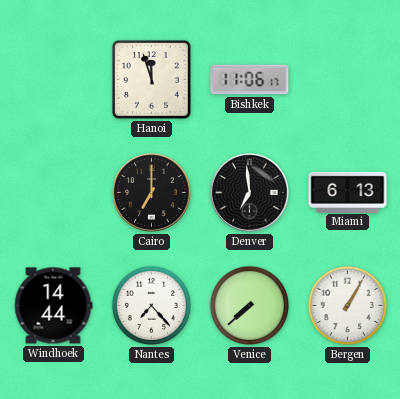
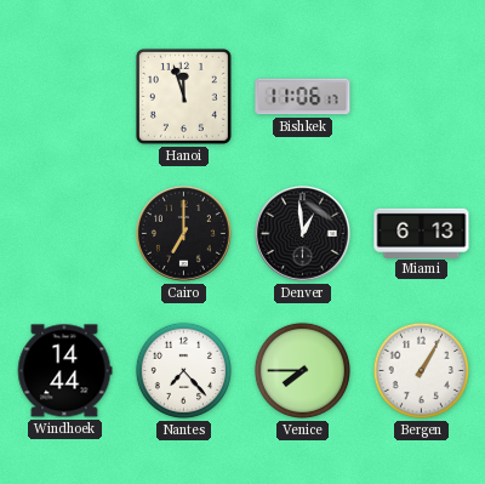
Denver: 6:59 -> 12:59
Venice: 7:38 -> 7:45
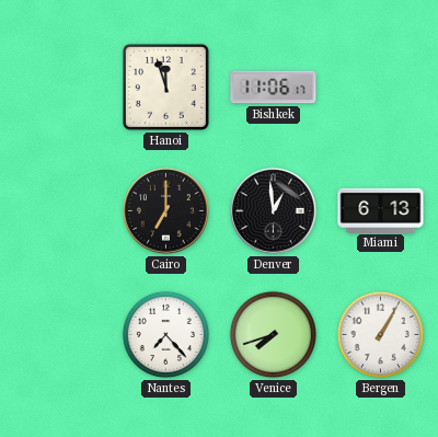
Windhoek: 14:44 -> none
Venice: 7:45 -> 7:42
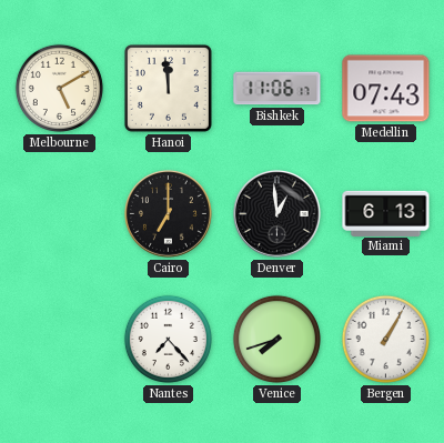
Melbourne: none -> 5:10
Hanoi: 11:57 -> 11:59
Medellin: none -> 07:43
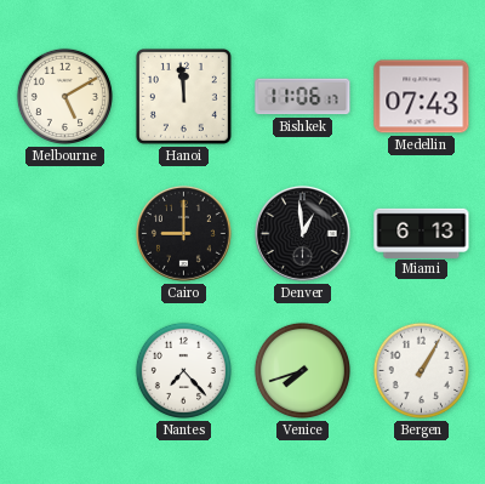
Cairo: 7:00 -> 9:00
